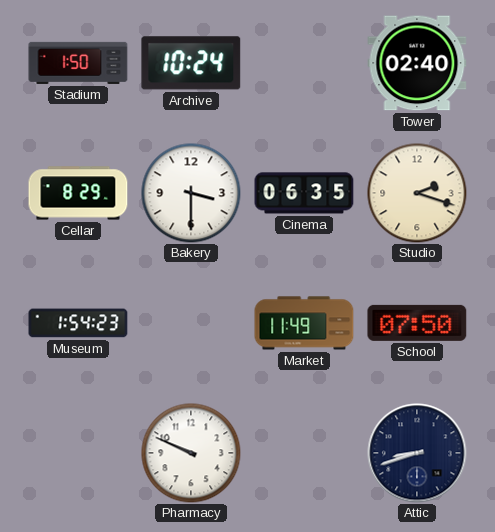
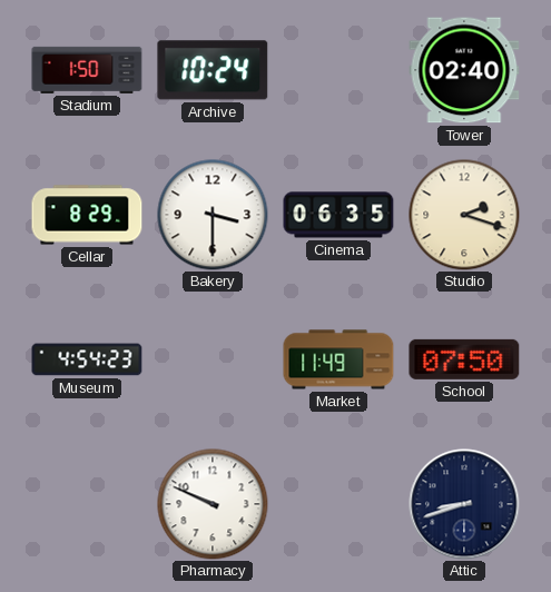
Museum: 1:54 -> 4:54
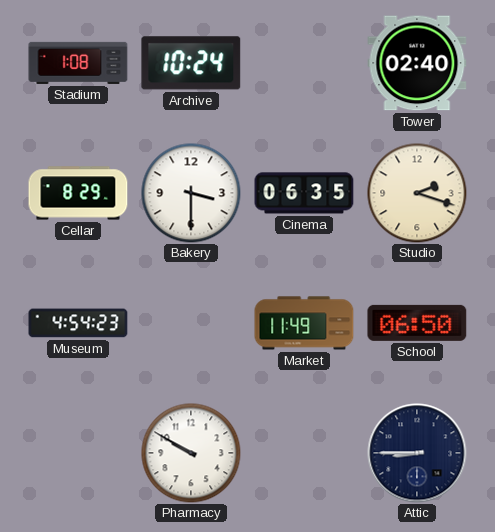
Stadium: 1:50 -> 1:08
School: 07:50 -> 06:50
Pharmacy: 9:49 -> 9:50
Attic: 8:42 -> 8:45
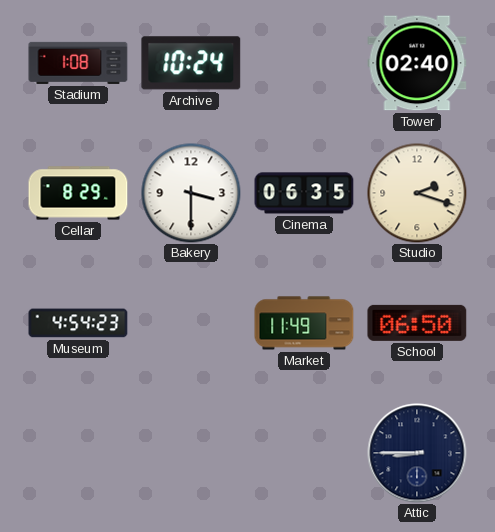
Pharmacy: 9:50 -> none
